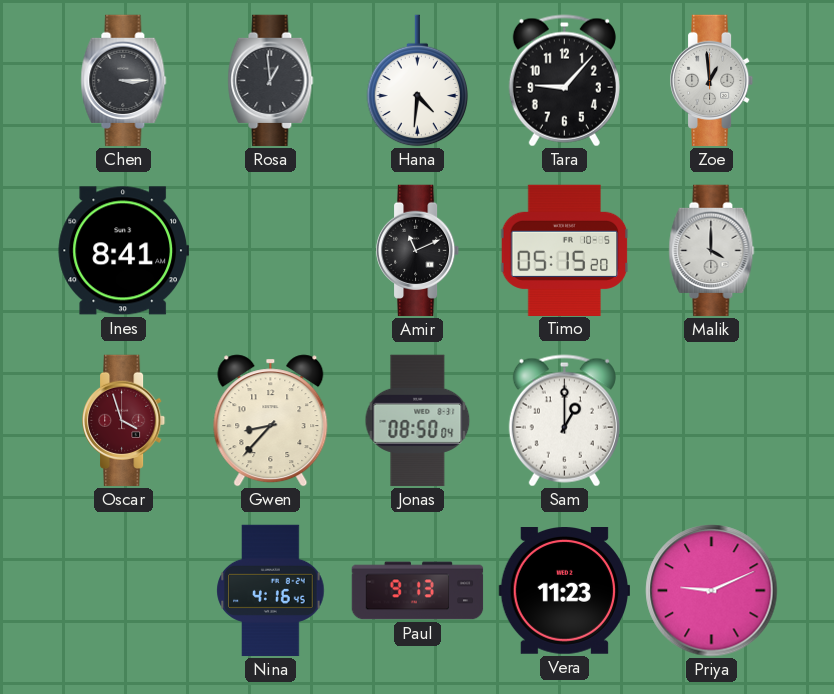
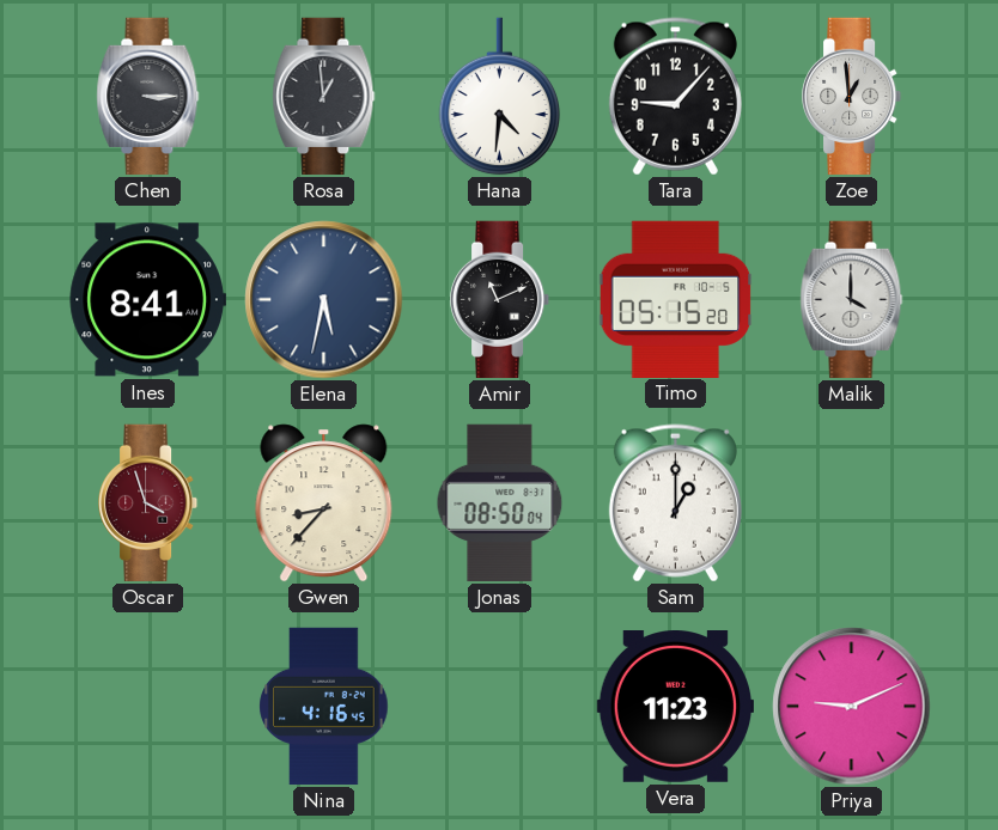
Elena: none -> 5:32
Paul: 9:13 -> none
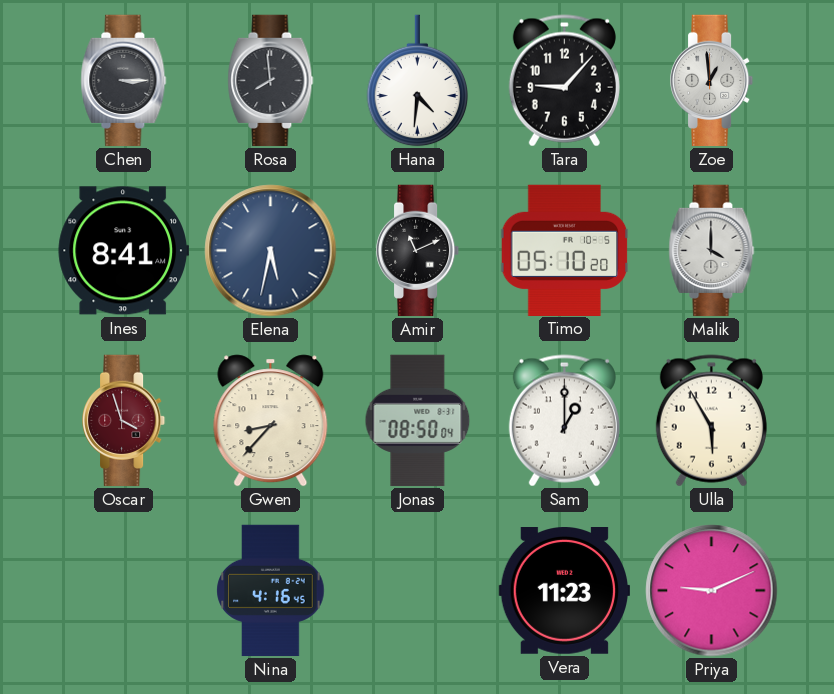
Rosa: 12:59 -> 7:59
Timo: 05:15 -> 05:10
Ulla: none -> 5:55
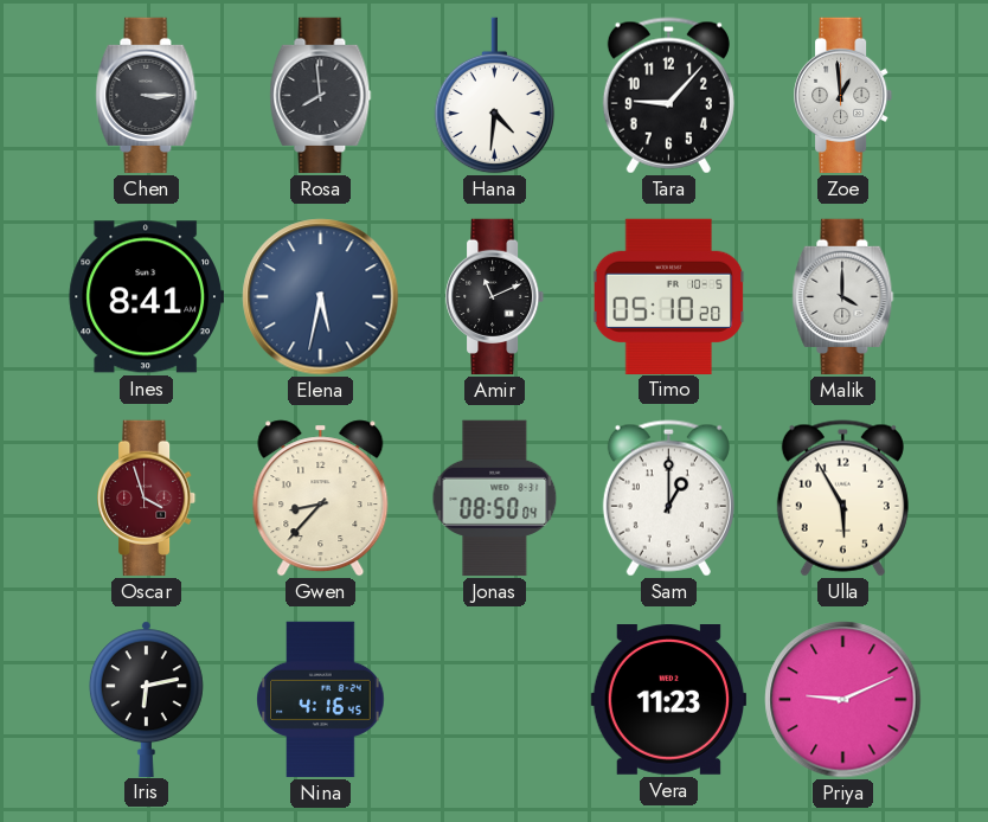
Iris: none -> 6:13
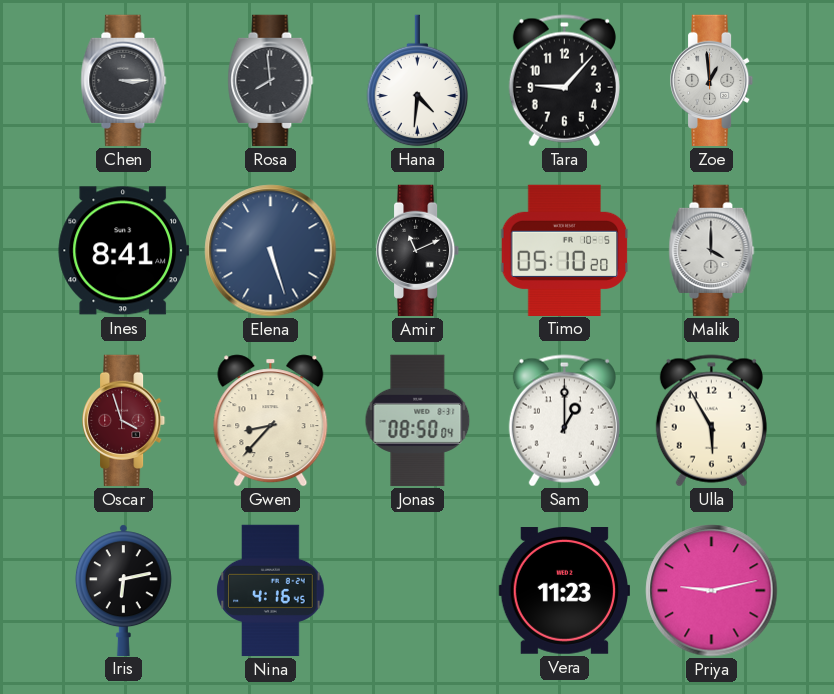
Elena: 5:32 -> 5:27
Priya: 9:11 -> 9:13
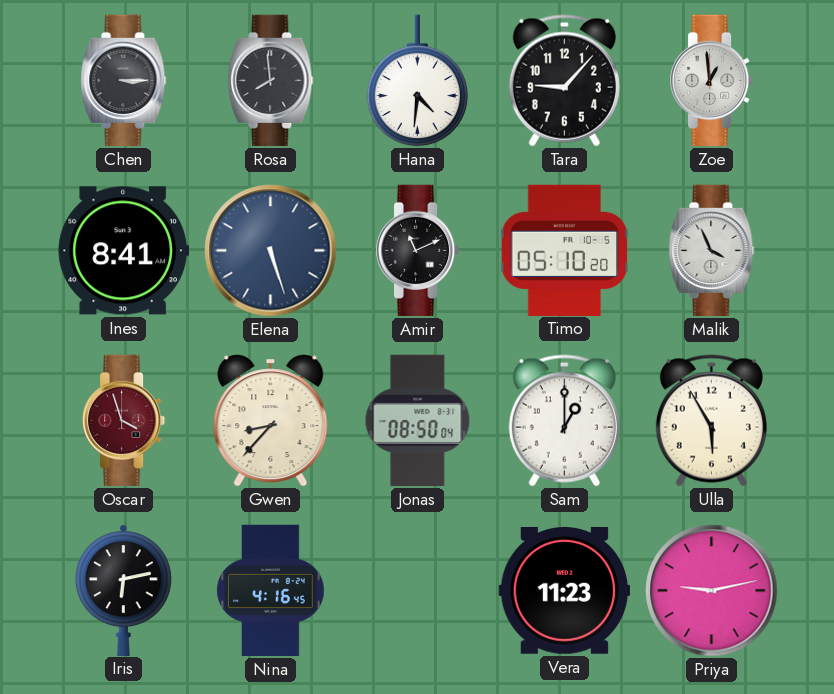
Malik: 4:00 -> 3:56
